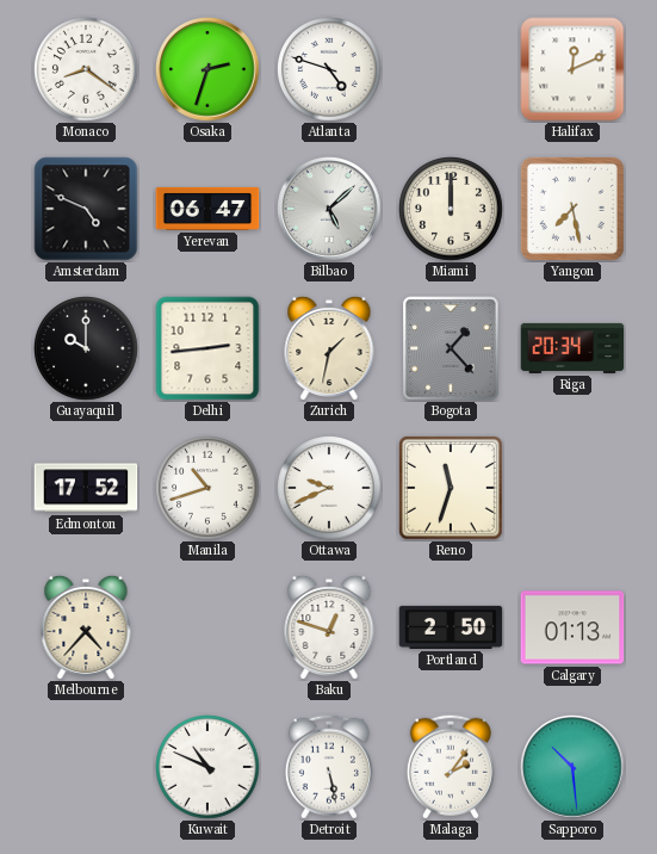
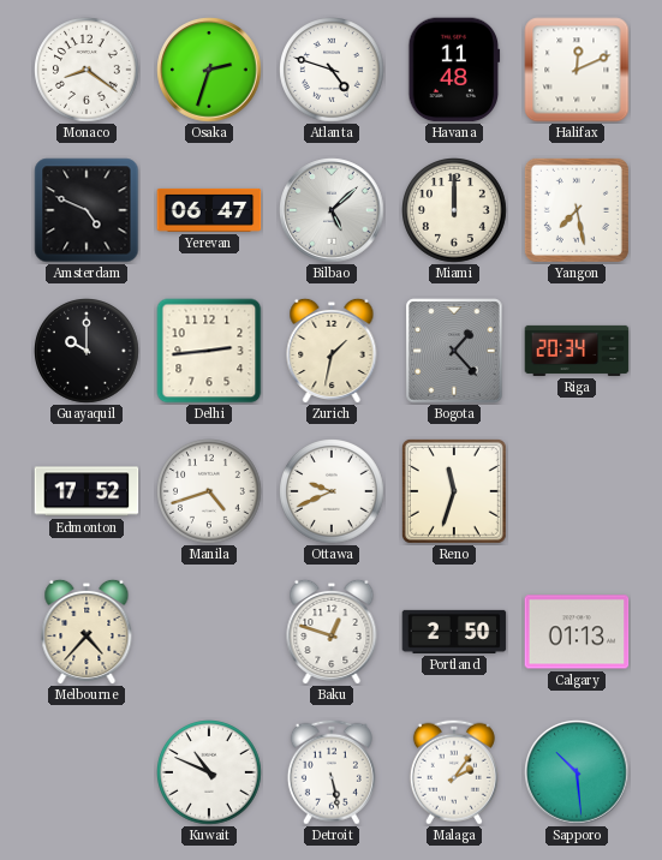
Havana: none -> 11:48
Manila: 10:42 -> 4:42
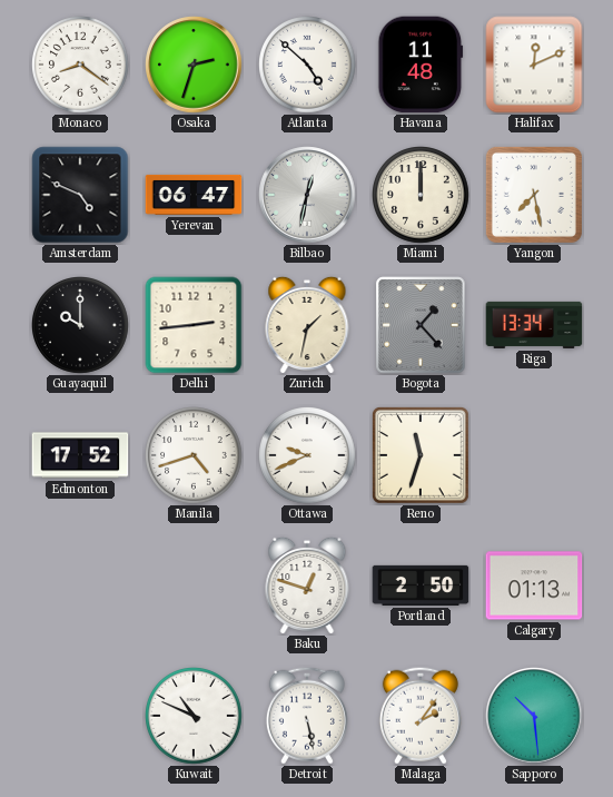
Atlanta: 4:48 -> 4:52
Bilbao: 5:08 -> 12:32
Riga: 20:34 -> 13:34
Melbourne: 4:37 -> none
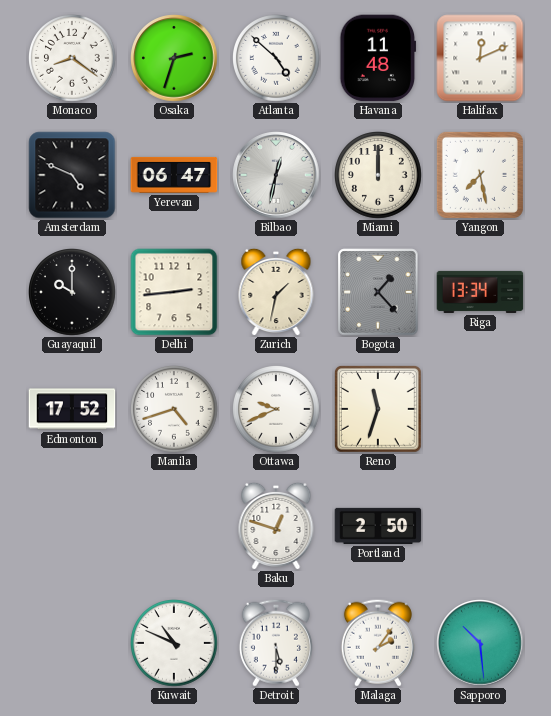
Calgary: 01:13 -> none
Detroit: 5:28 -> 5:30
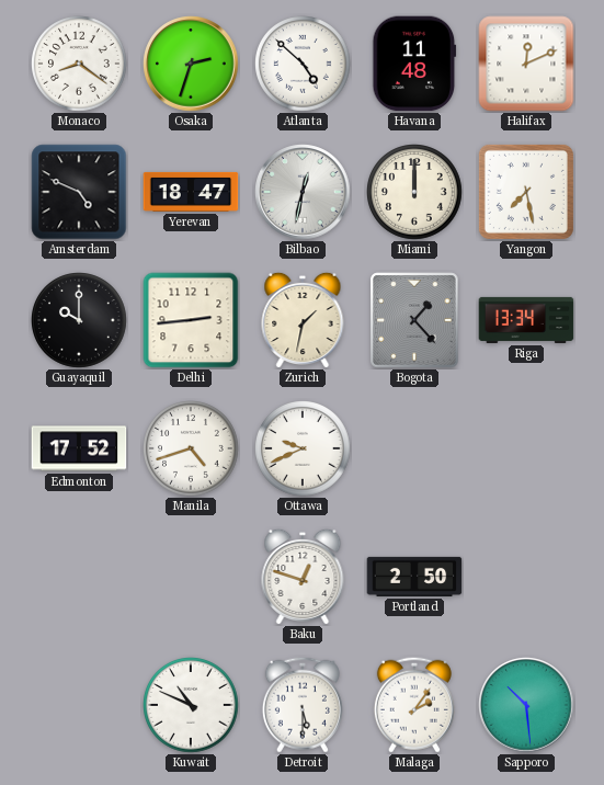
Yerevan: 06:47 -> 18:47
Reno: 11:33 -> none
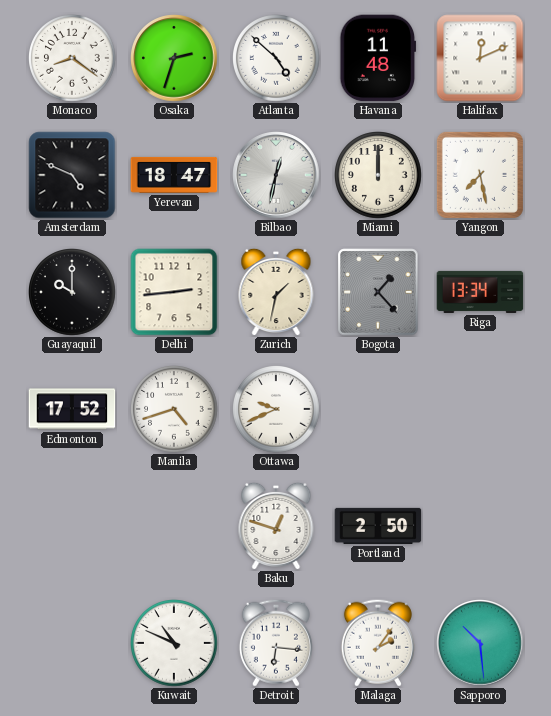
Detroit: 5:30 -> 6:16
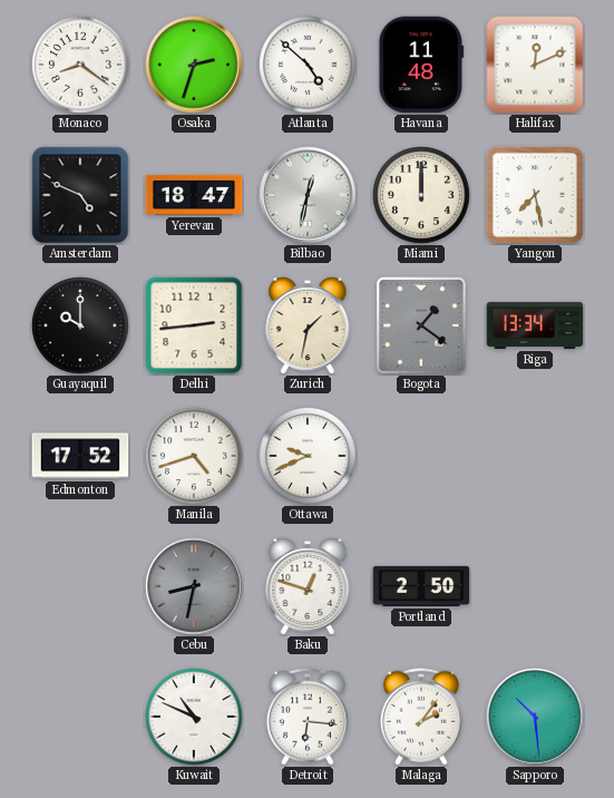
Bogota: 1:23 -> 1:21
Cebu: none -> 8:32
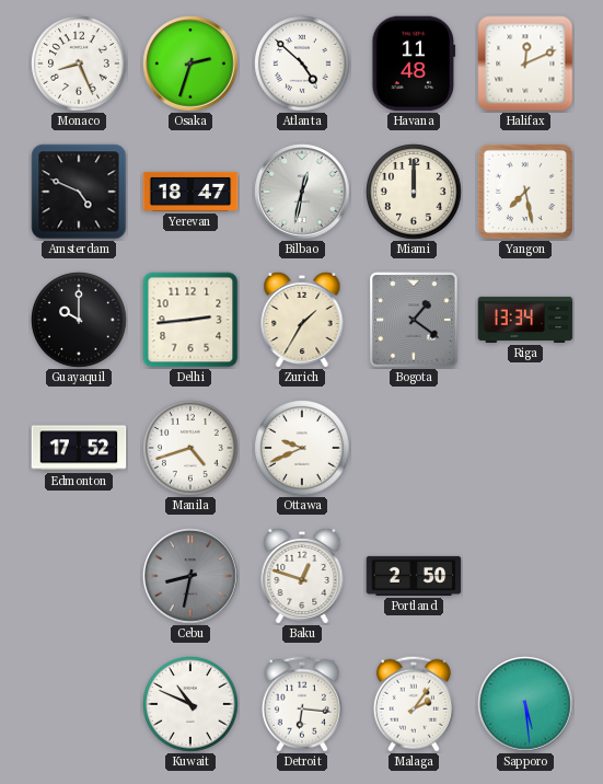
Monaco: 8:21 -> 8:26
Zurich: 1:32 -> 1:35
Sapporo: 10:29 -> 5:29
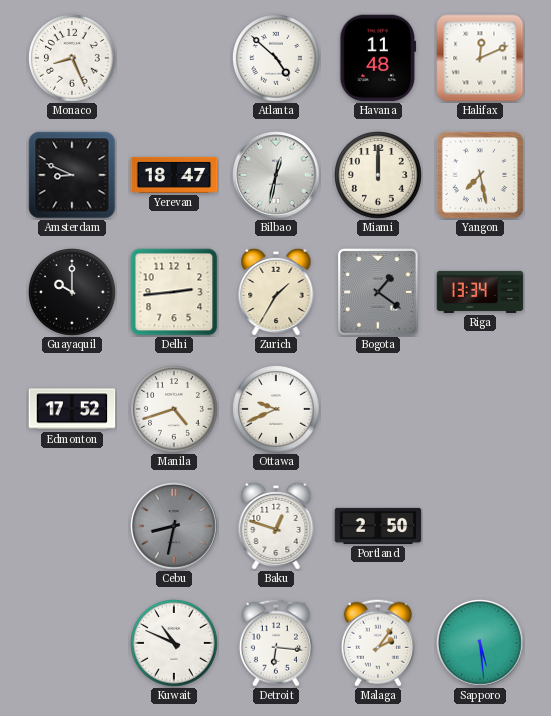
Osaka: 2:33 -> none
Amsterdam: 4:49 -> 8:49
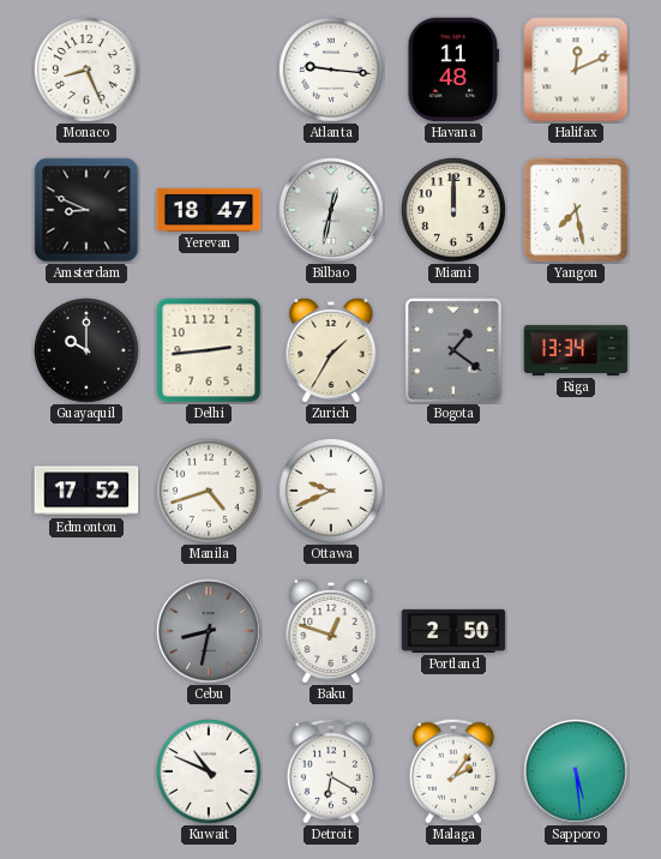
Atlanta: 4:52 -> 9:16
Detroit: 6:16 -> 6:20
